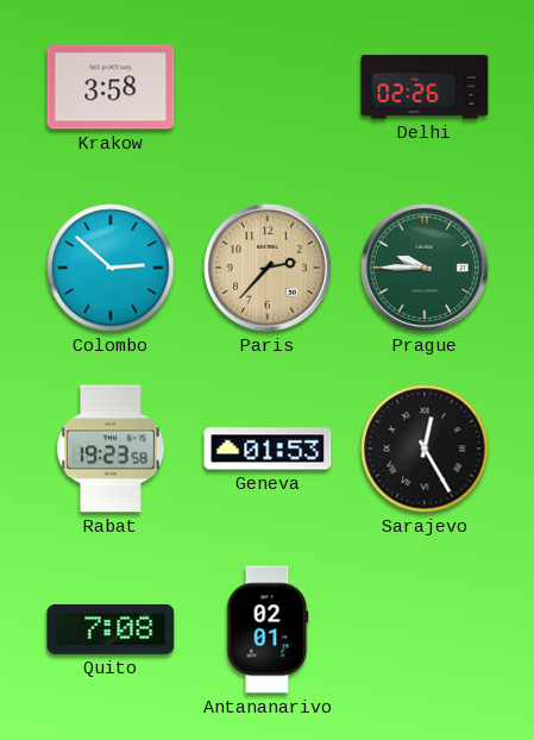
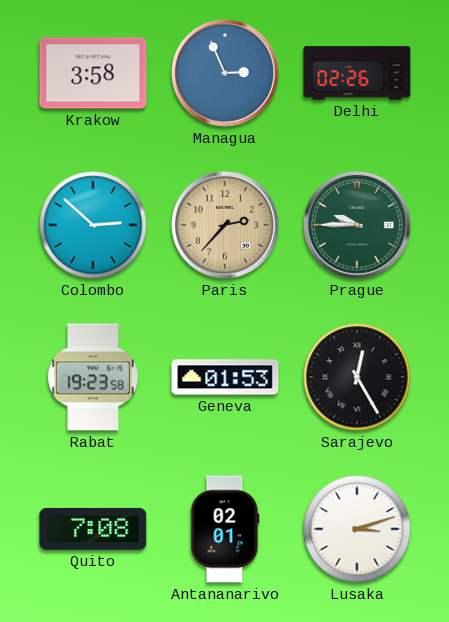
Managua: none -> 2:56
Lusaka: none -> 3:12
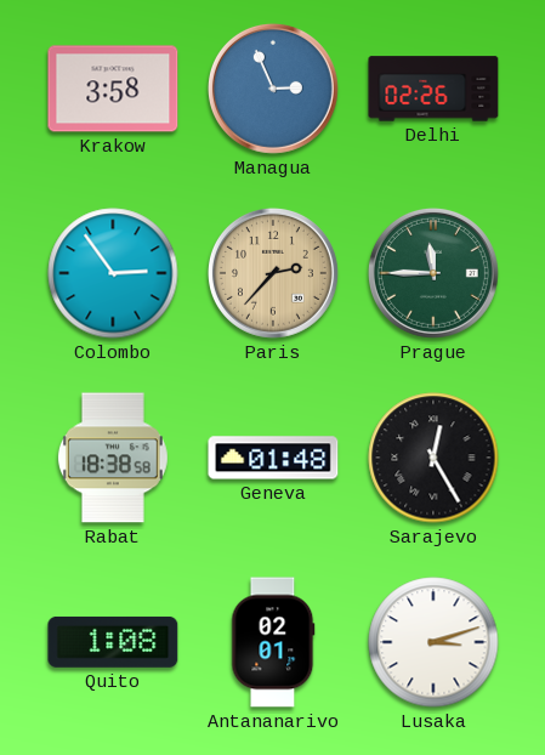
Colombo: 2:52 -> 2:54
Prague: 9:45 -> 11:45
Rabat: 19:23 -> 18:38
Geneva: 01:53 -> 01:48
Quito: 7:08 -> 1:08
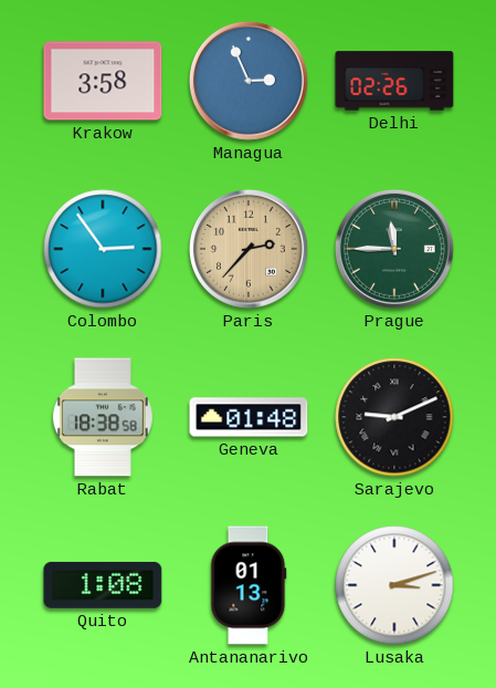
Sarajevo: 12:25 -> 9:11
Antananarivo: 02:01 -> 01:13
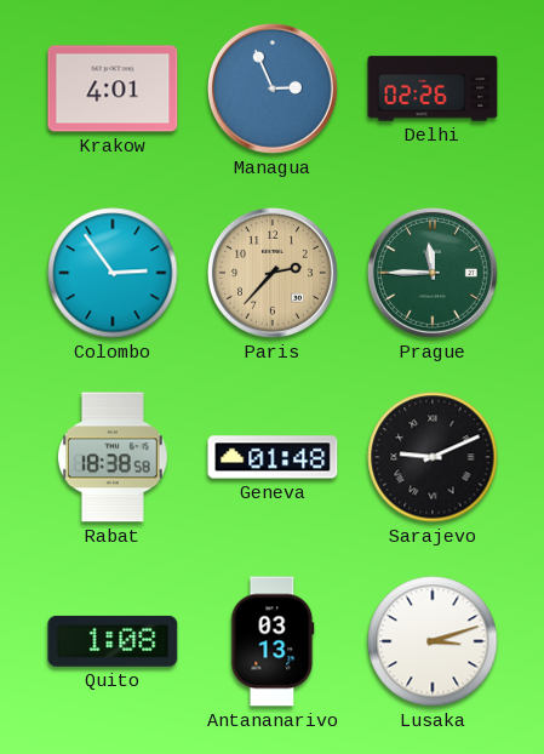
Krakow: 3:58 -> 4:01
Antananarivo: 01:13 -> 03:13
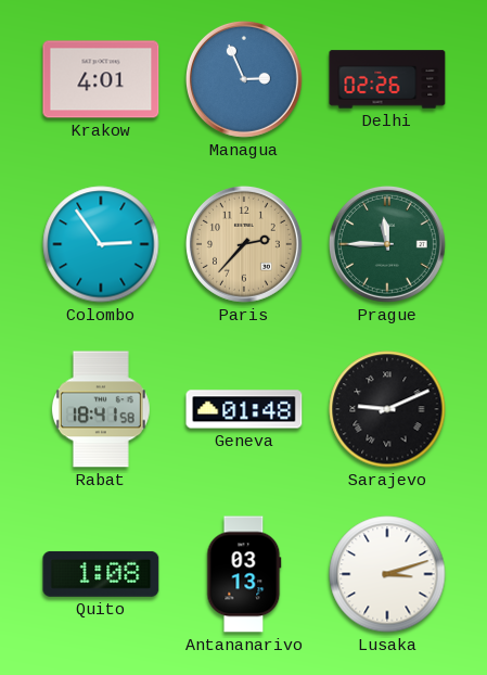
Rabat: 18:38 -> 18:41
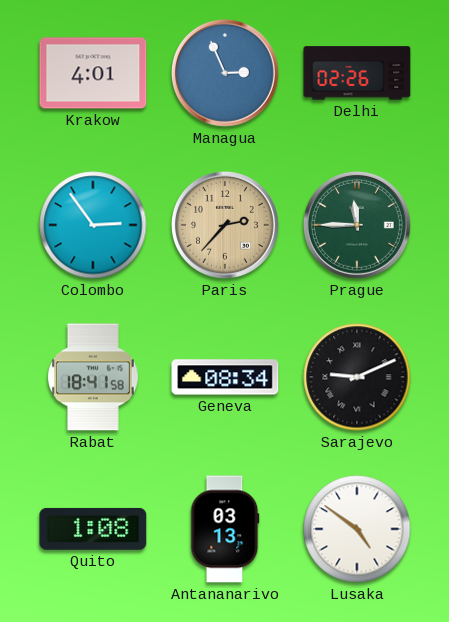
Geneva: 01:48 -> 08:34
Lusaka: 3:12 -> 4:51
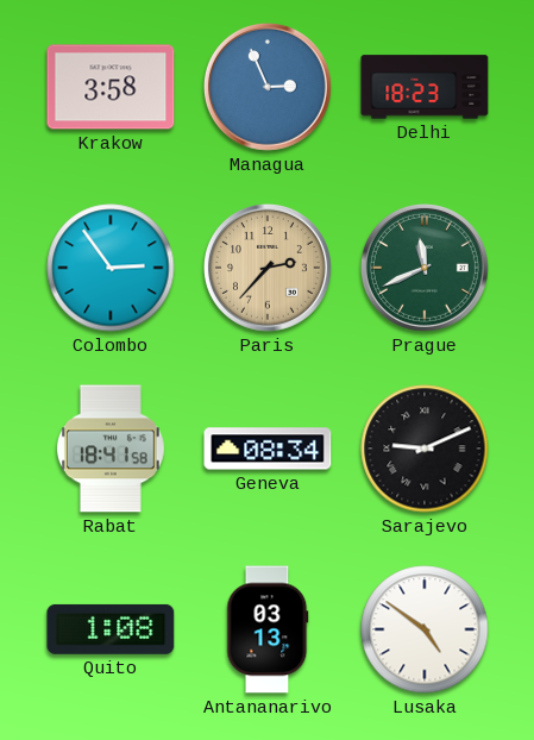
Krakow: 4:01 -> 3:58
Delhi: 02:26 -> 18:23
Prague: 11:45 -> 11:41
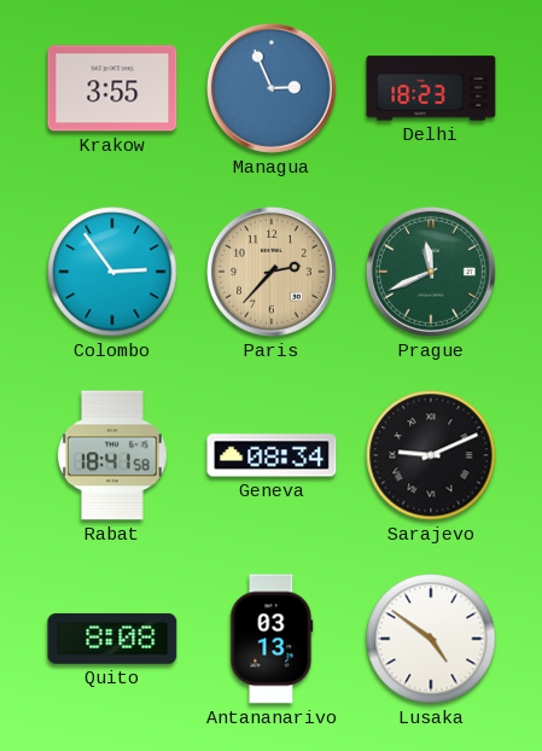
Krakow: 3:58 -> 3:55
Quito: 1:08 -> 8:08
